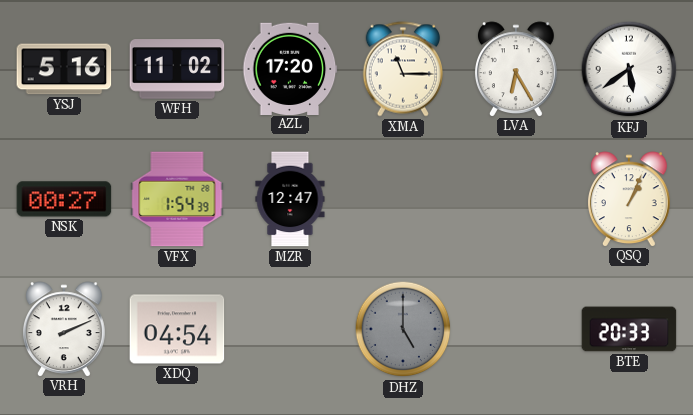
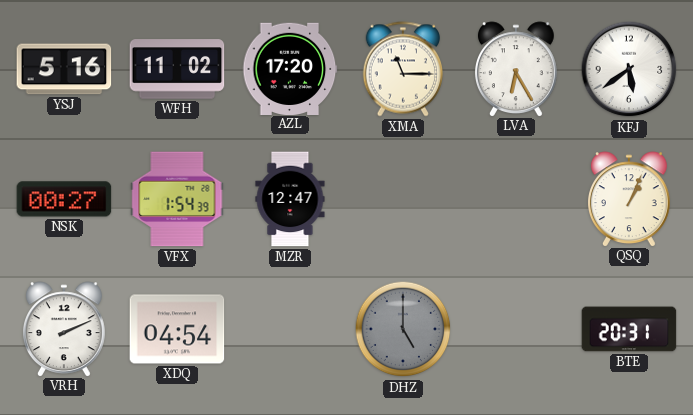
BTE: 20:33 -> 20:31
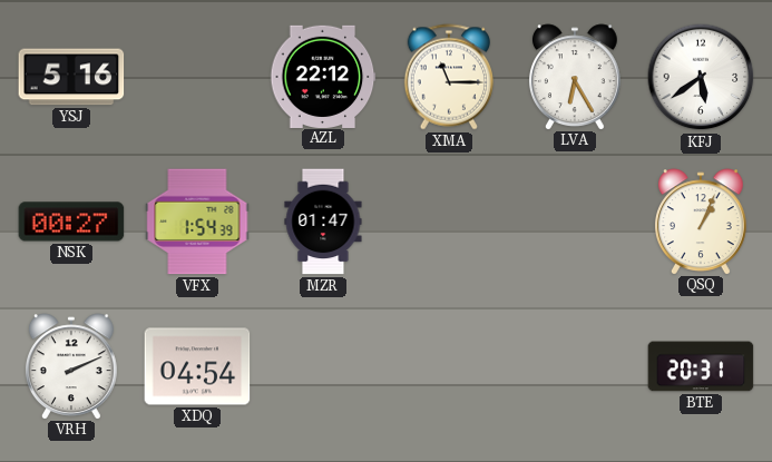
WFH: 11:02 -> none
AZL: 17:20 -> 22:12
MZR: 12:47 -> 01:47
DHZ: 5:00 -> none
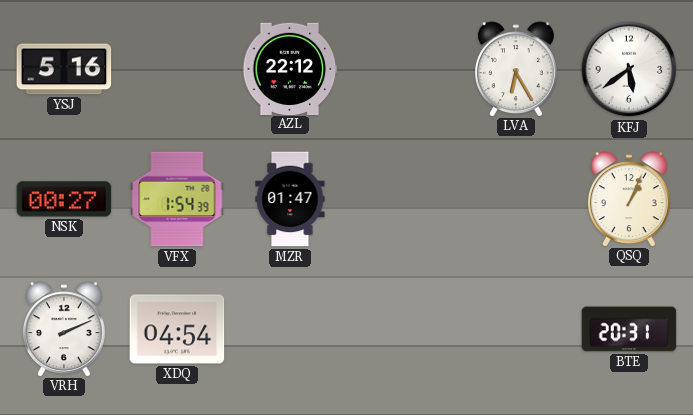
XMA: 11:15 -> none
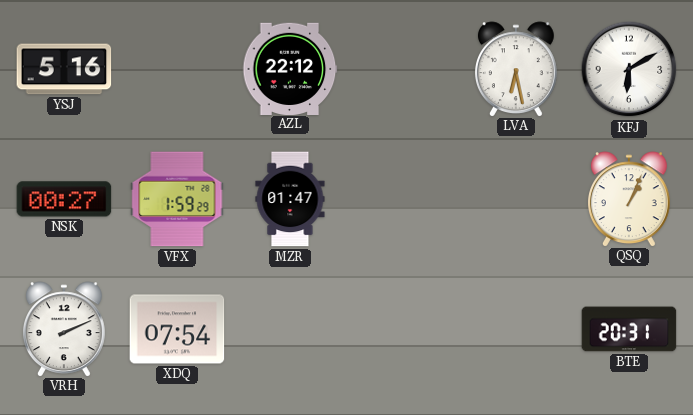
LVA: 6:25 -> 6:28
KFJ: 5:39 -> 6:10
VFX: 1:54 -> 1:59
XDQ: 04:54 -> 07:54
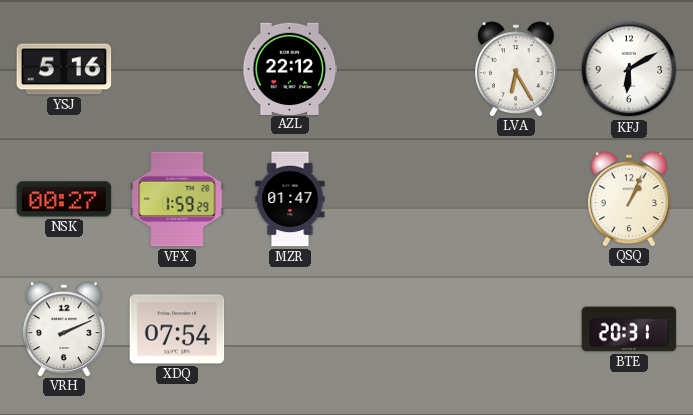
LVA: 6:28 -> 6:25
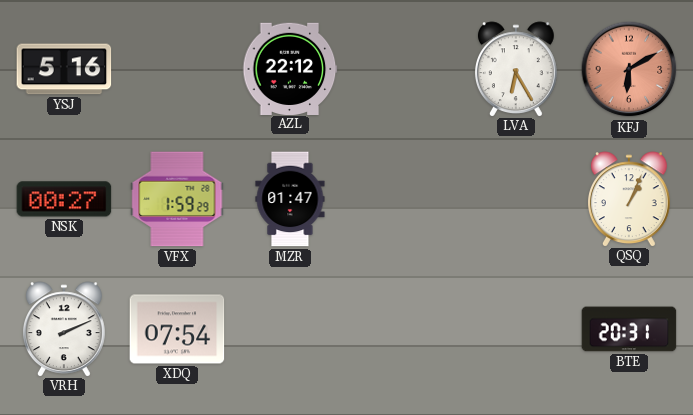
KFJ dial: white -> salmon
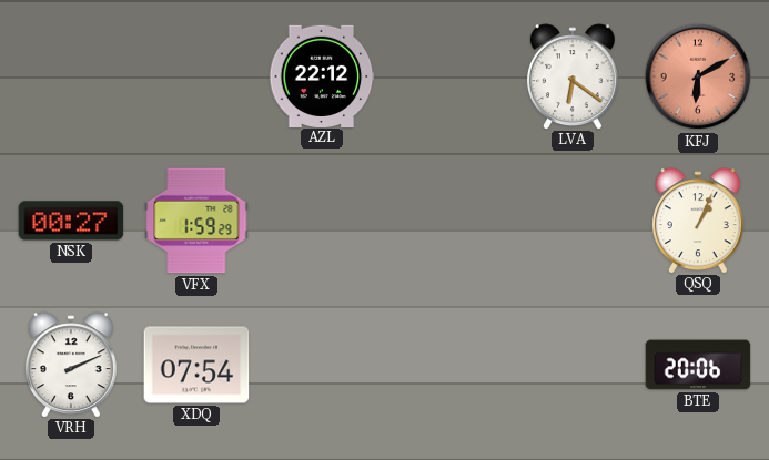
YSJ: 5:16 -> none
LVA: 6:25 -> 6:21
MZR: 01:47 -> none
BTE: 20:31 -> 20:06
